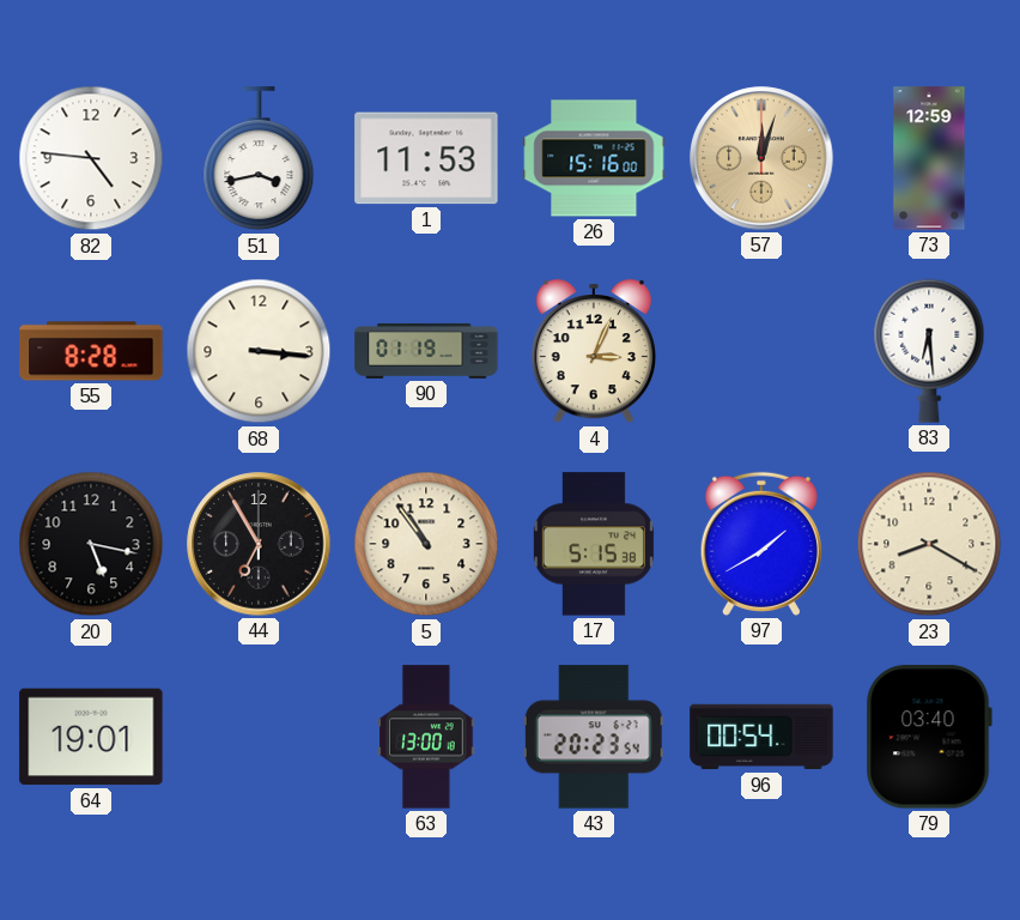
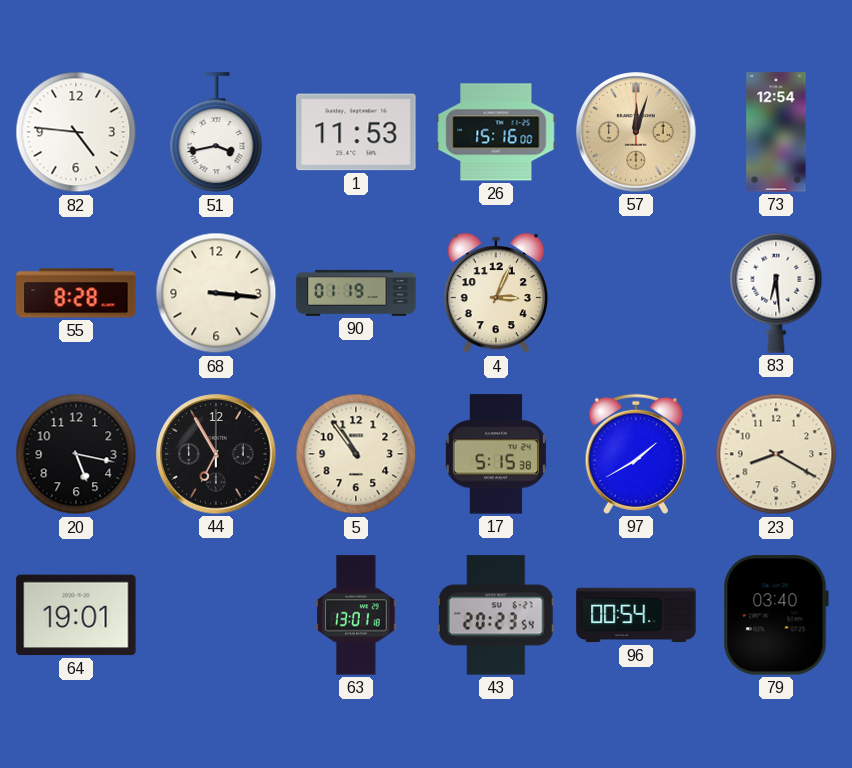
73: 12:59 -> 12:54
63: 13:00 -> 13:01
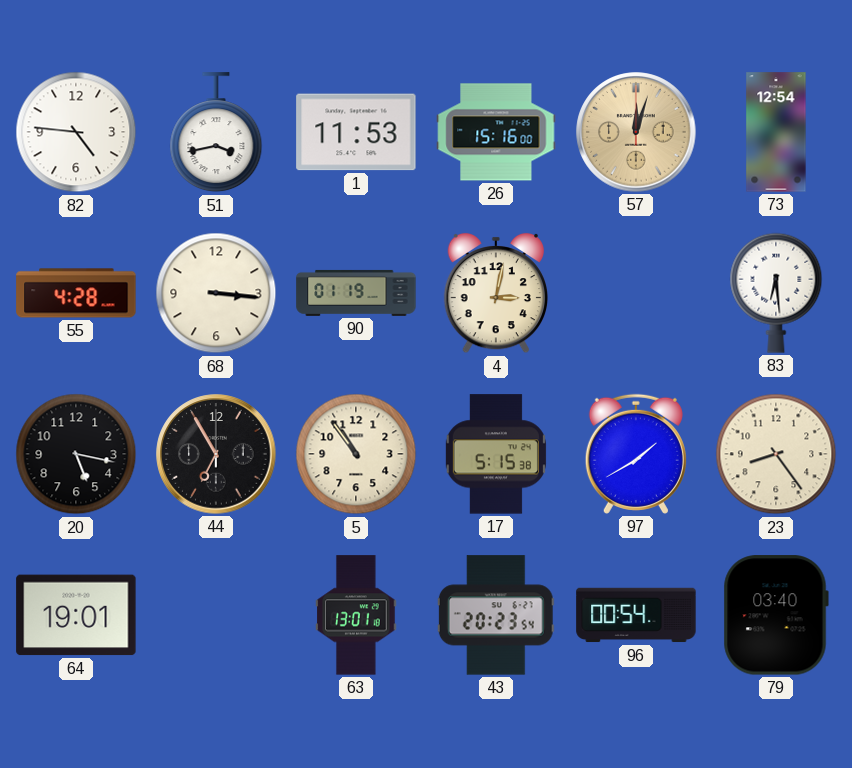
55: 8:28 -> 4:28
4: 3:04 -> 3:02
23: 8:20 -> 8:24
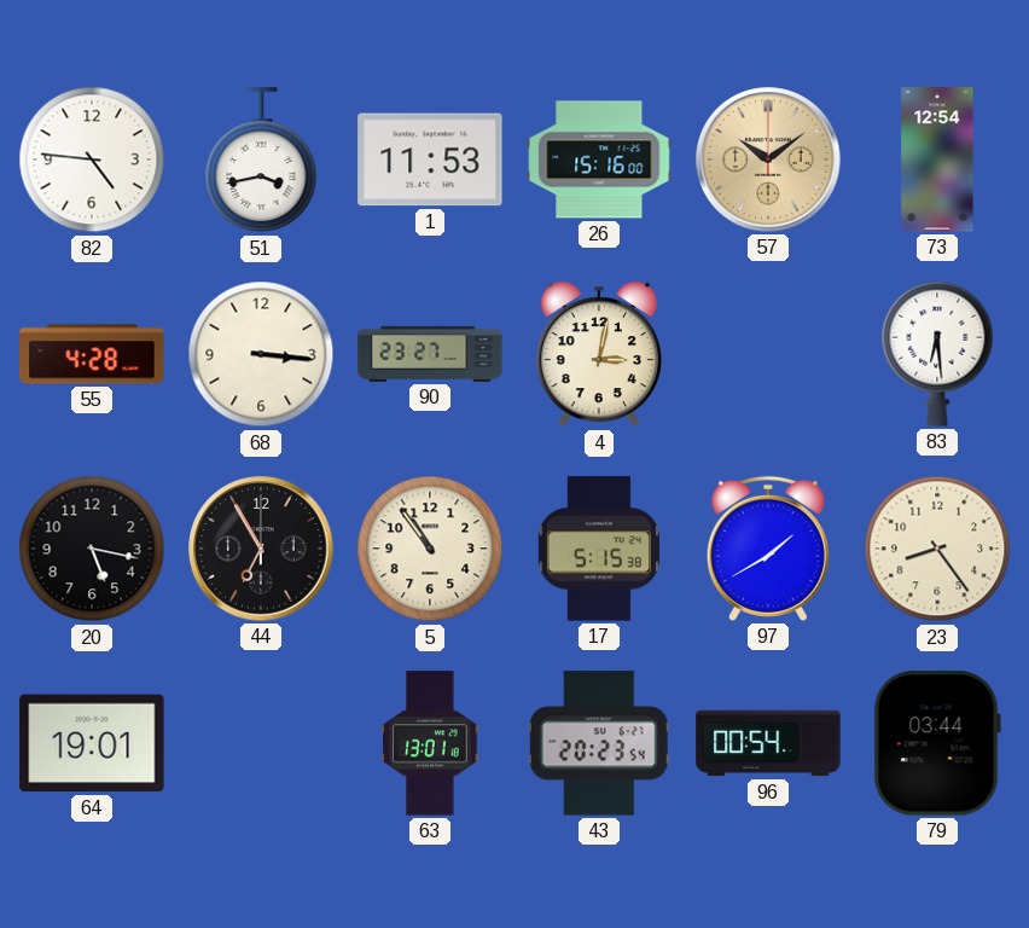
57: 12:03 -> 10:09
90: 01:19 -> 23:27
79: 03:40 -> 03:44
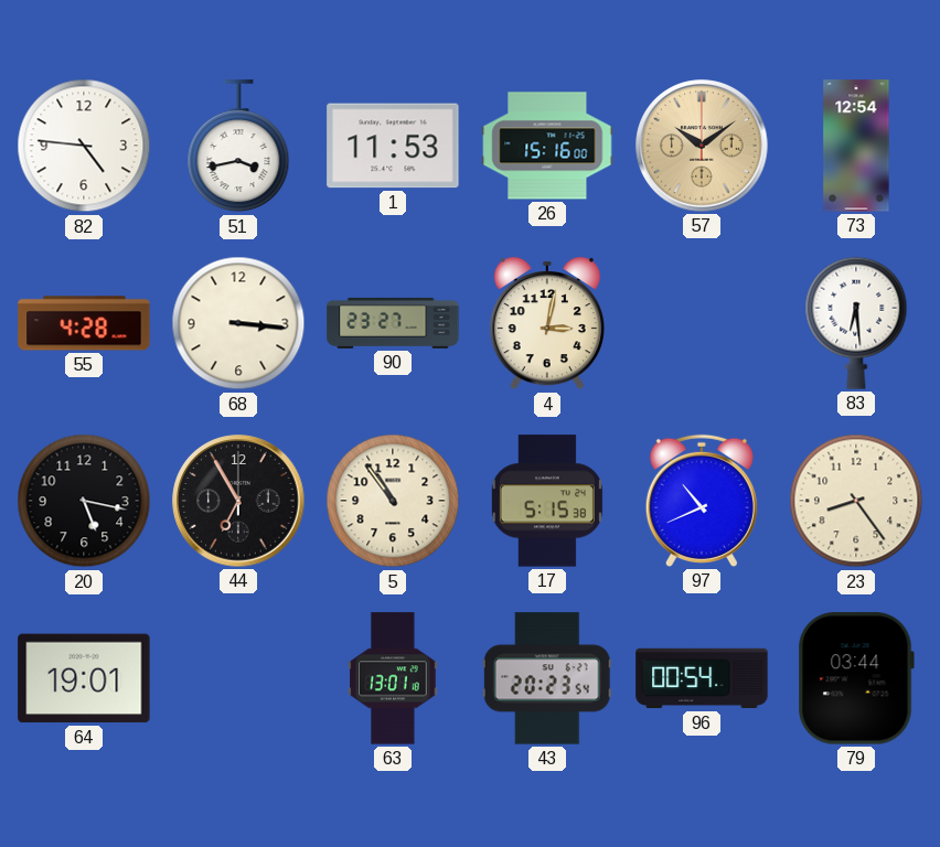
97: 1:40 -> 10:41
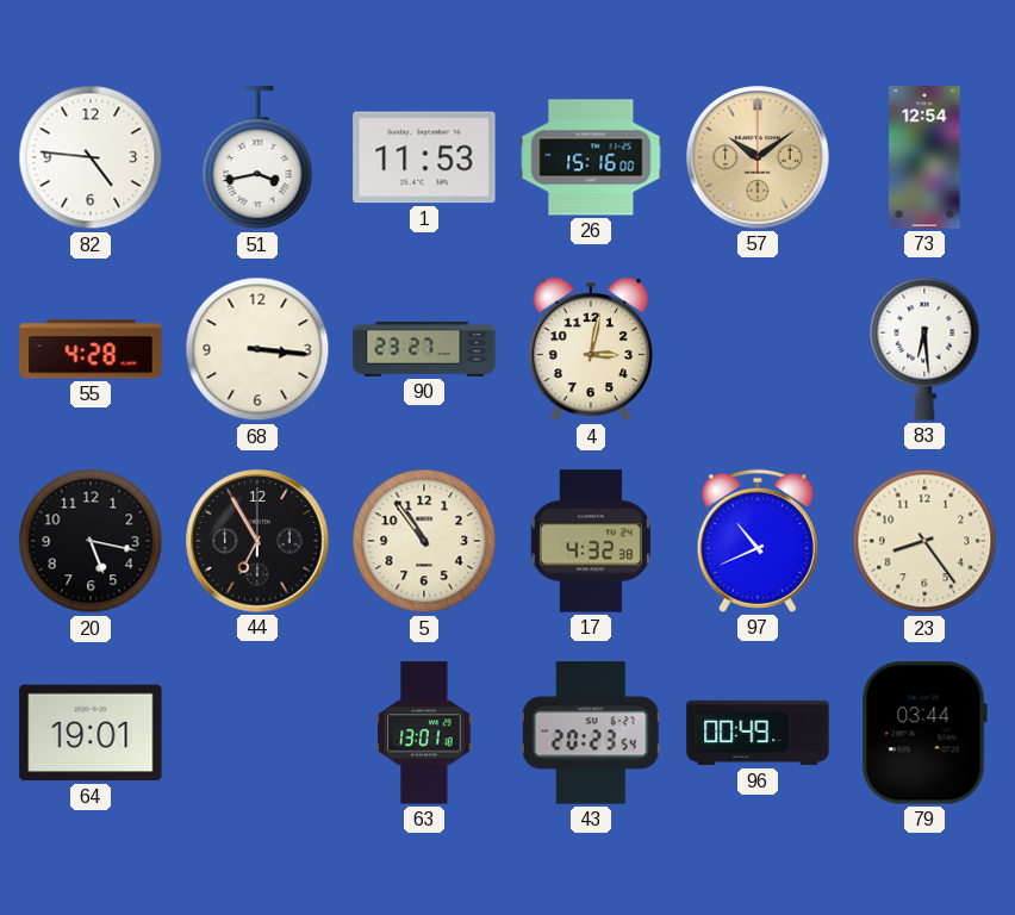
17: 5:15 -> 4:32
96: 00:54 -> 00:49
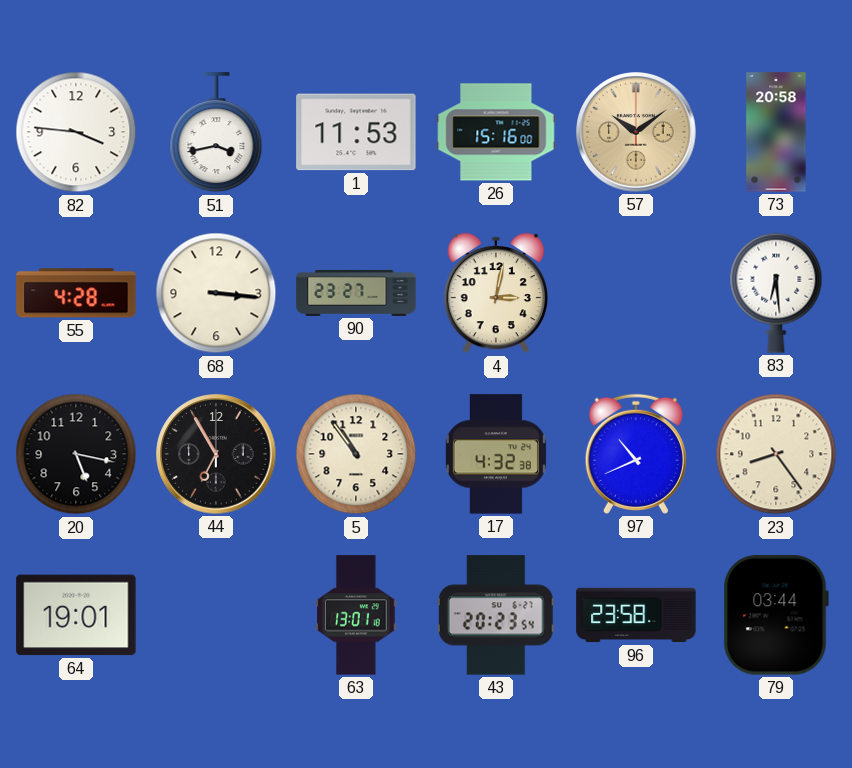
82: 4:46 -> 3:46
73: 12:54 -> 20:58
96: 00:49 -> 23:58
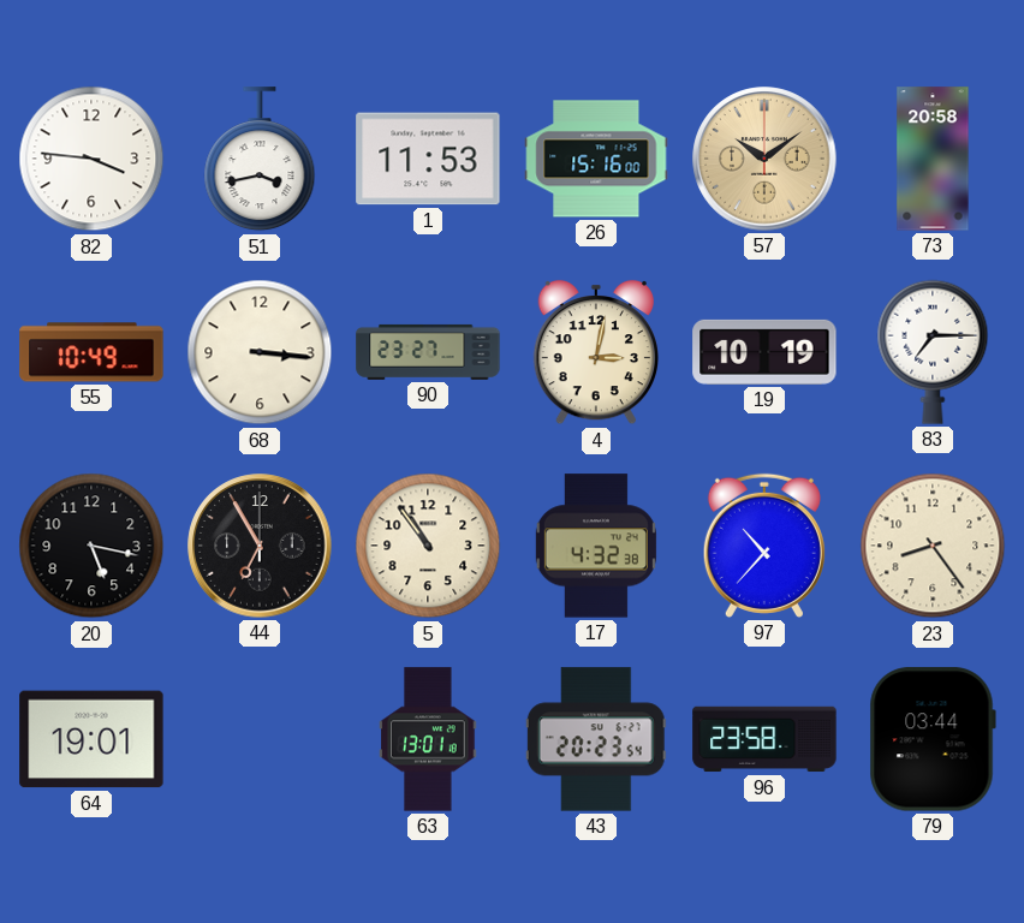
55: 4:28 -> 10:49
19: none -> 10:19
83: 6:29 -> 7:15
97: 10:41 -> 10:37
